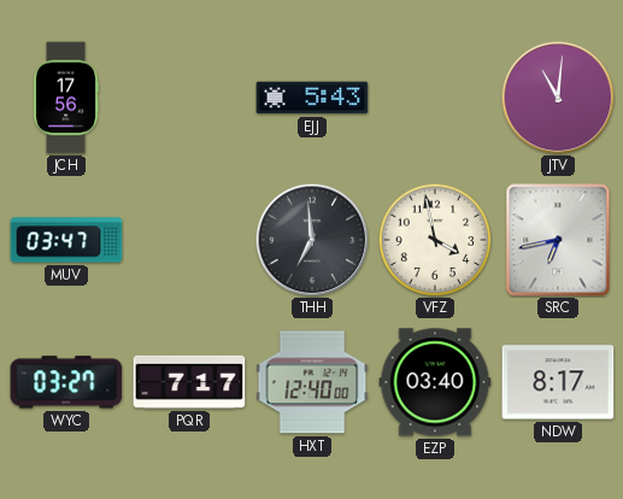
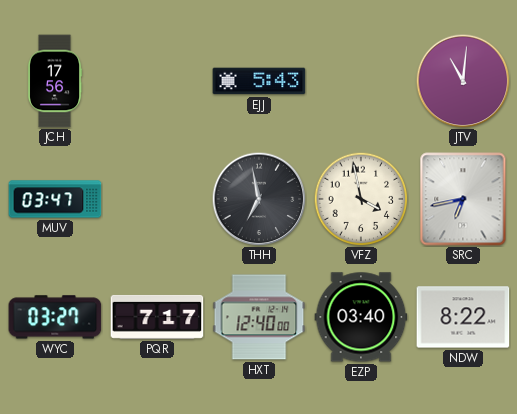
THH: 6:59 -> 6:58
NDW: 8:17 -> 8:22
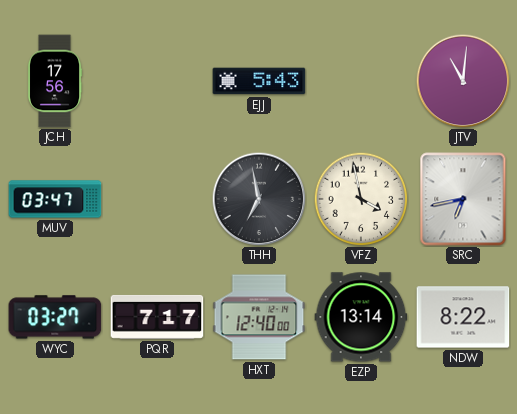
EZP: 03:40 -> 13:14
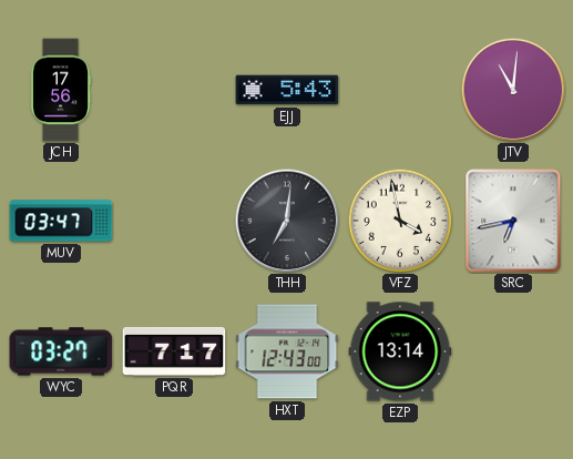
THH: 6:58 -> 7:01
HXT: 12:40 -> 12:43
NDW: 8:22 -> none
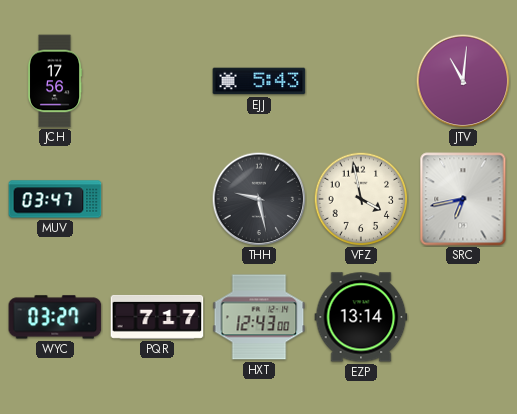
THH: 7:01 -> 9:28
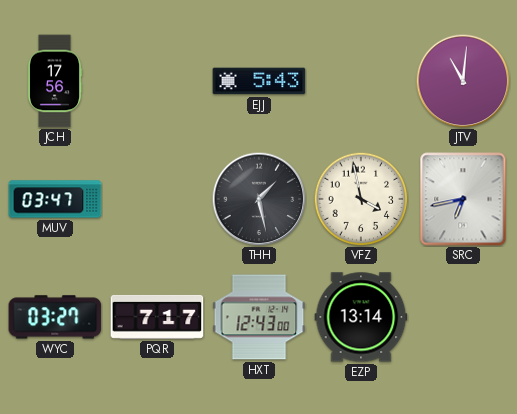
THH: 9:28 -> 1:28
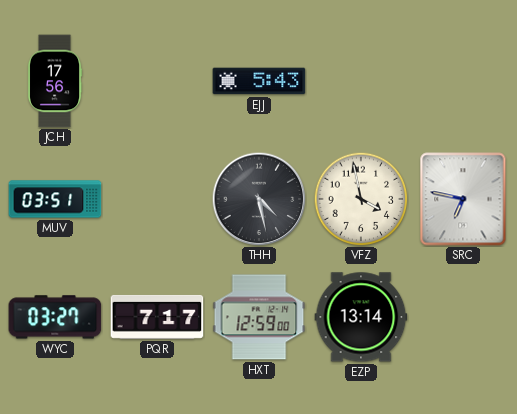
JTV: 11:01 -> none
MUV: 03:47 -> 03:51
THH: 1:28 -> 4:28
SRC: 6:43 -> 6:47
HXT: 12:43 -> 12:59
